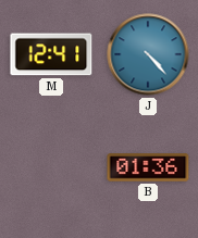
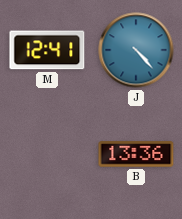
B: 01:36 -> 13:36
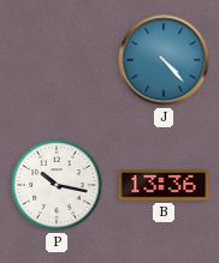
M: 12:41 -> none
P: none -> 10:17
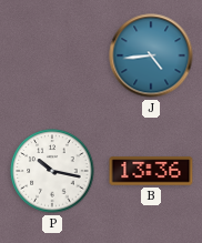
J: 4:23 -> 4:44
